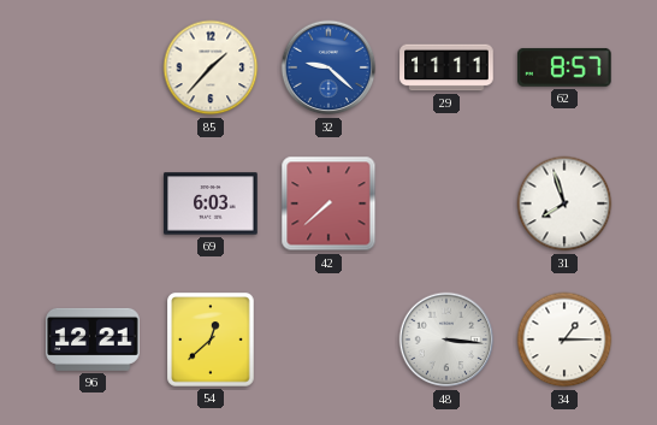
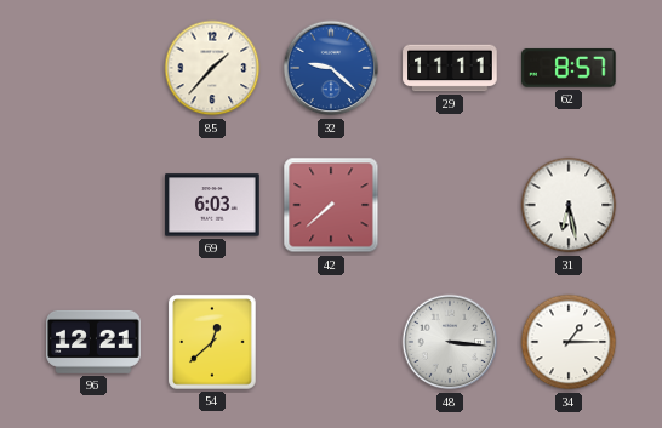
31: 7:57 -> 6:28
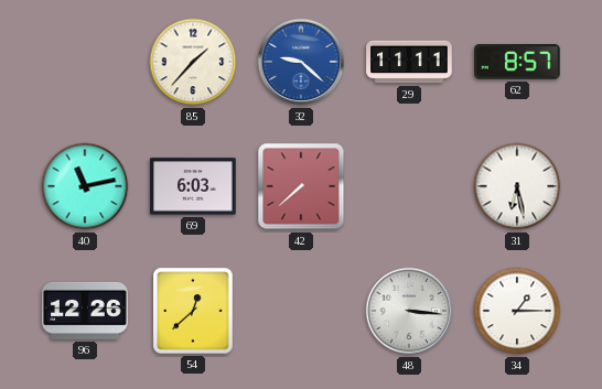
40: none -> 11:13
96: 12:21 -> 12:26
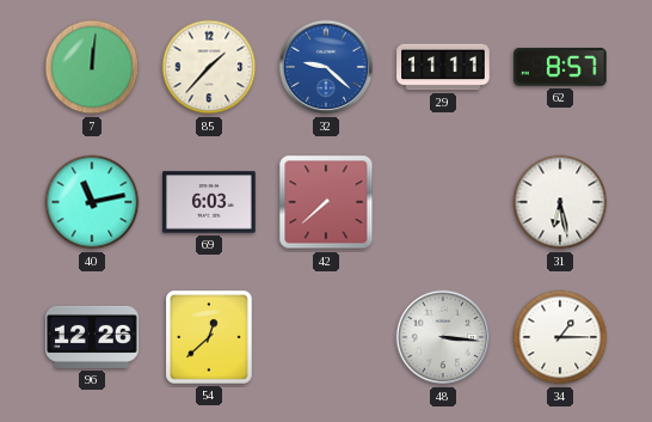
7: none -> 12:01
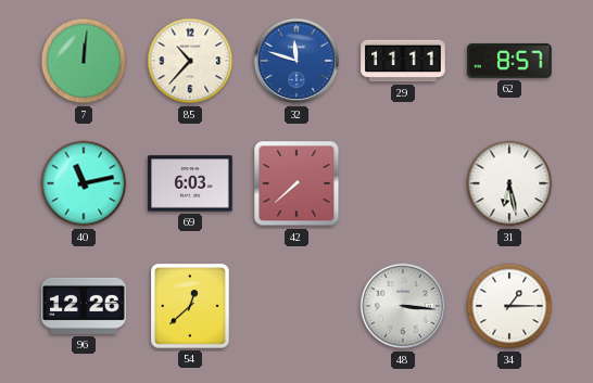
85: 1:37 -> 10:37
32: 9:22 -> 11:48
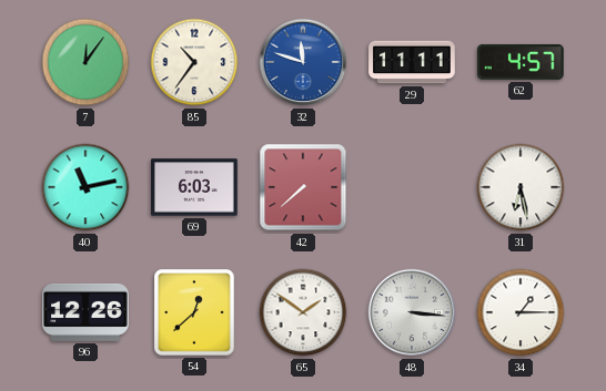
7: 12:01 -> 12:06
85: 10:37 -> 10:36
62: 8:57 -> 4:57
65: none -> 1:51
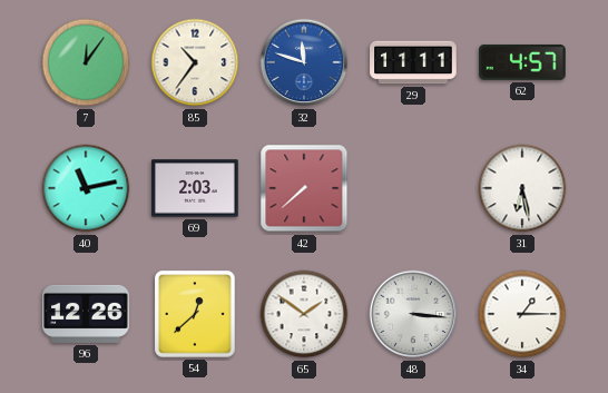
69: 6:03 -> 2:03
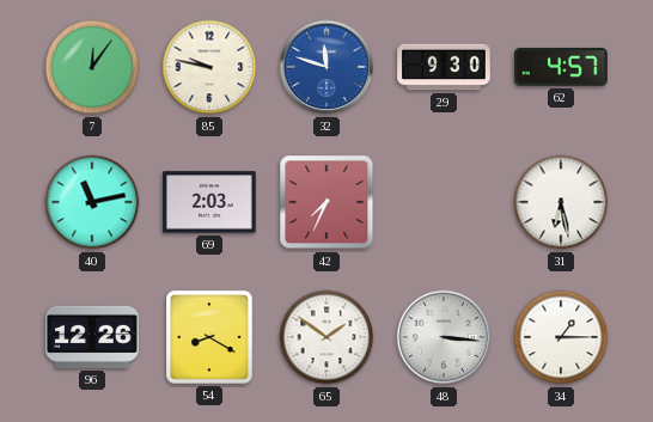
85: 10:36 -> 9:47
29: 11:11 -> 9:30
42: 7:38 -> 7:34
54: 12:38 -> 8:20
